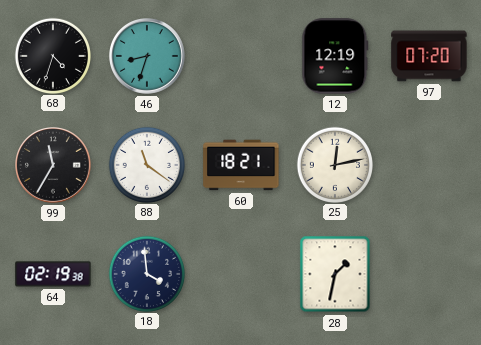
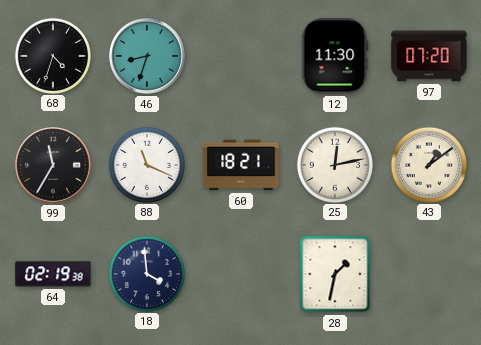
12: 12:19 -> 11:30
88: 11:21 -> 11:19
43: none -> 1:09
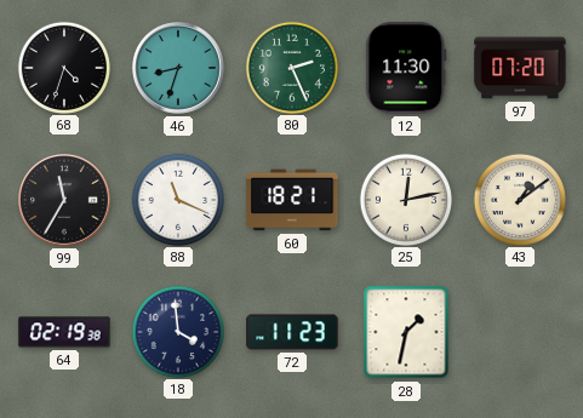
80: none -> 2:26
72: none -> 11:23
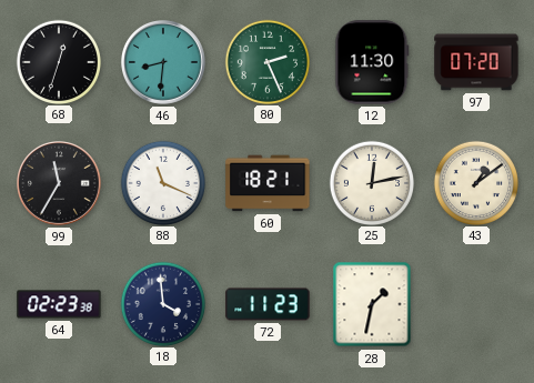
68: 4:33 -> 12:33
46: 8:33 -> 8:31
64: 02:19 -> 02:23
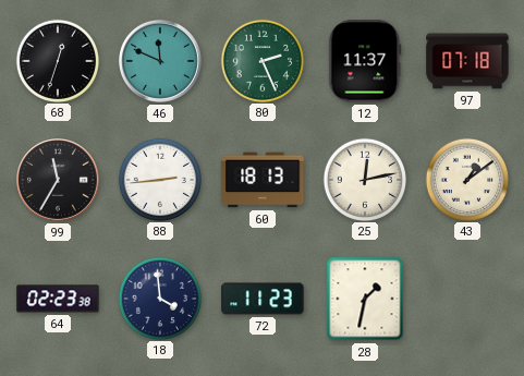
46: 8:31 -> 11:49
12: 11:30 -> 11:37
97: 07:20 -> 07:18
88: 11:19 -> 2:44
60: 18:21 -> 18:13
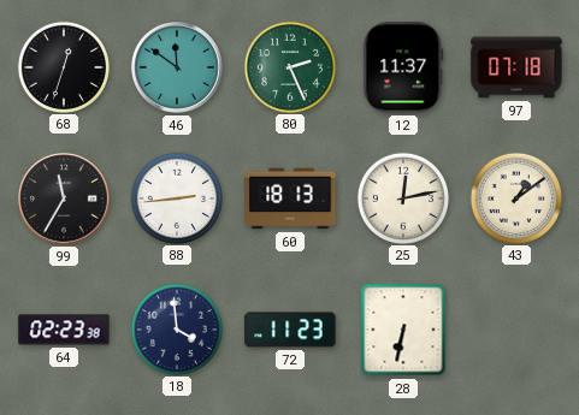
46: 11:49 -> 11:51
28: 1:32 -> 6:32
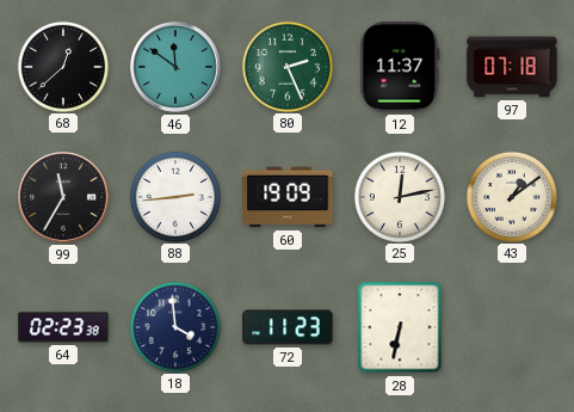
68: 12:33 -> 12:38
60: 18:13 -> 19:09
